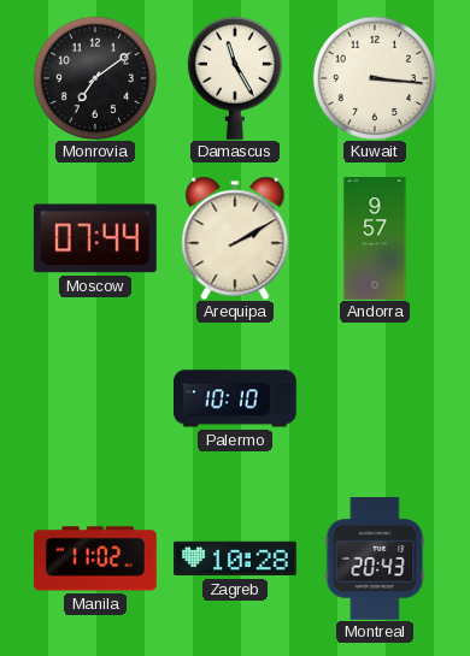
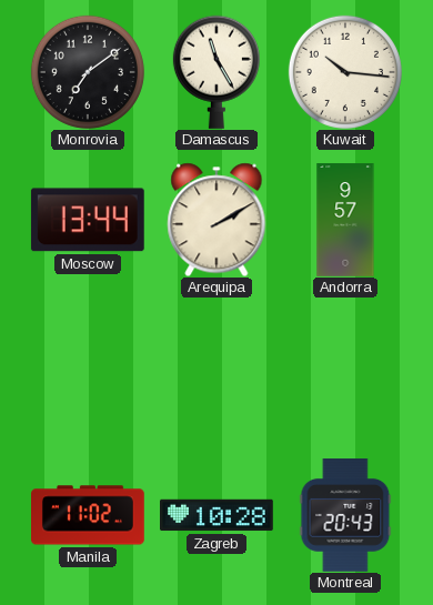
Kuwait: 3:16 -> 10:16
Moscow: 07:44 -> 13:44
Palermo: 10:10 -> none
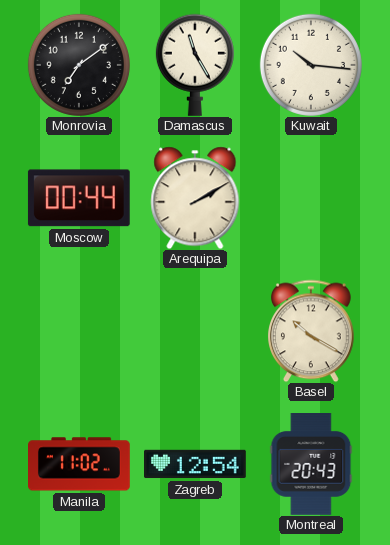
Moscow: 13:44 -> 00:44
Andorra: 9:57 -> none
Basel: none -> 10:20
Zagreb: 10:28 -> 12:54
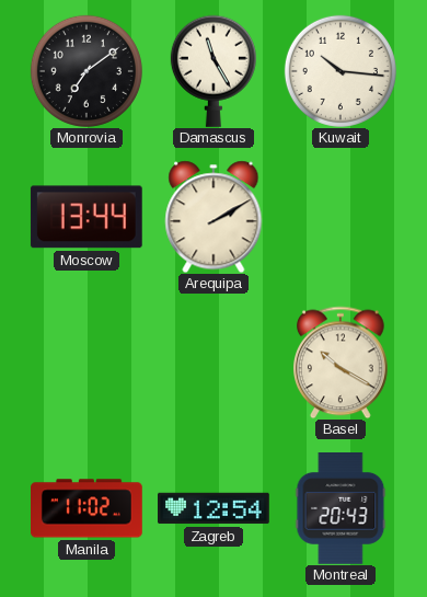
Moscow: 00:44 -> 13:44
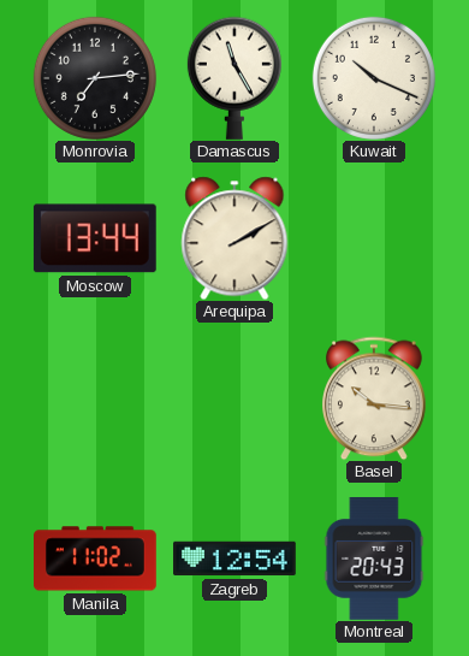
Monrovia: 7:09 -> 7:14
Kuwait: 10:16 -> 10:19
Basel: 10:20 -> 10:16
